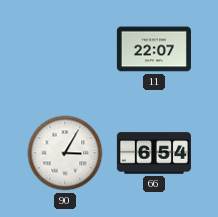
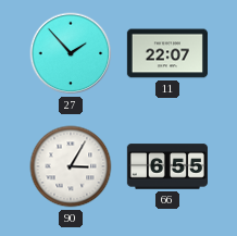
27: none -> 1:53
66: 6:54 -> 6:55
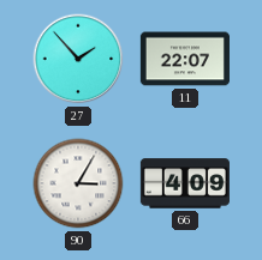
66: 6:55 -> 4:09
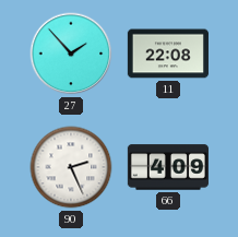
11: 22:07 -> 22:08
90: 3:05 -> 2:26
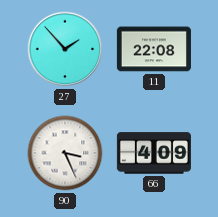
90: 2:26 -> 3:26
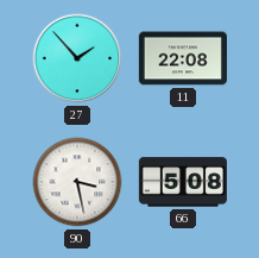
90: 3:26 -> 3:28
66: 4:09 -> 5:08
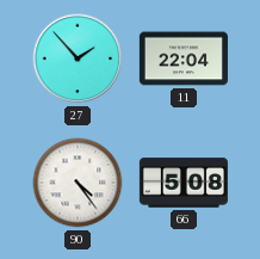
11: 22:08 -> 22:04
90: 3:28 -> 4:24
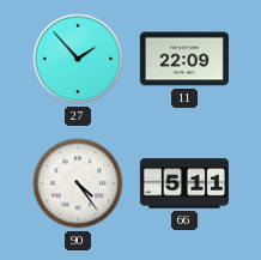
11: 22:04 -> 22:09
66: 5:08 -> 5:11
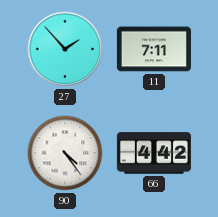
11: 22:09 -> 7:11
66: 5:11 -> 4:42
